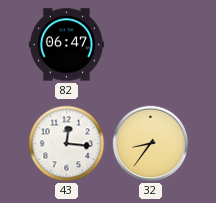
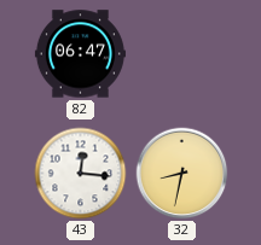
32: 8:36 -> 8:32
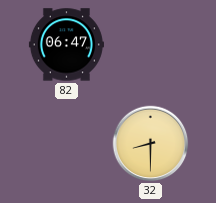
43: 12:16 -> none
32: 8:32 -> 8:30
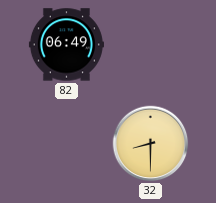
82: 06:47 -> 06:49
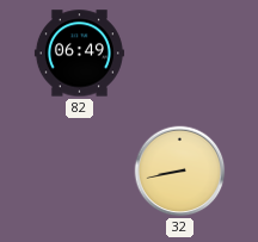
32: 8:30 -> 8:43
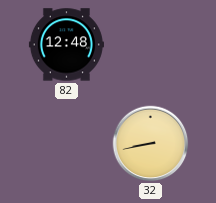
82: 06:49 -> 12:48
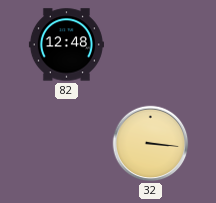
32: 8:43 -> 3:16
